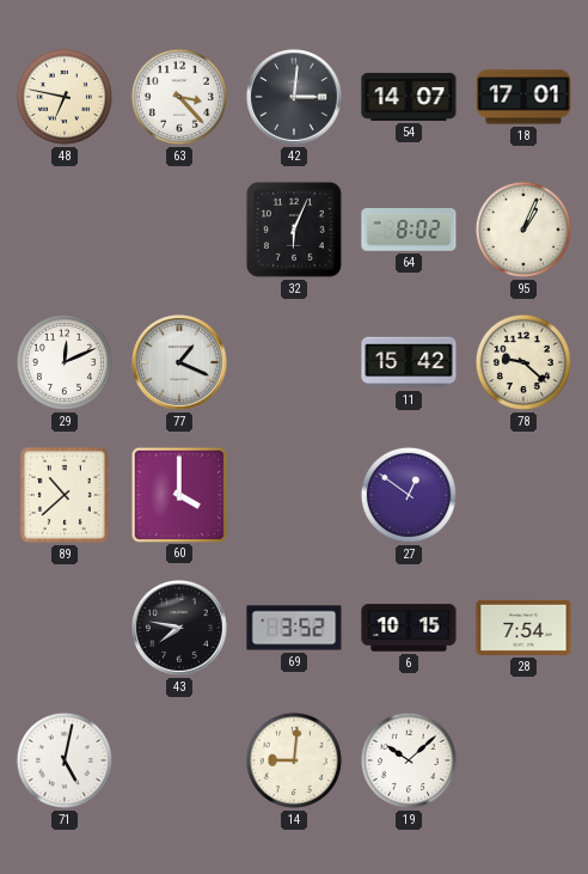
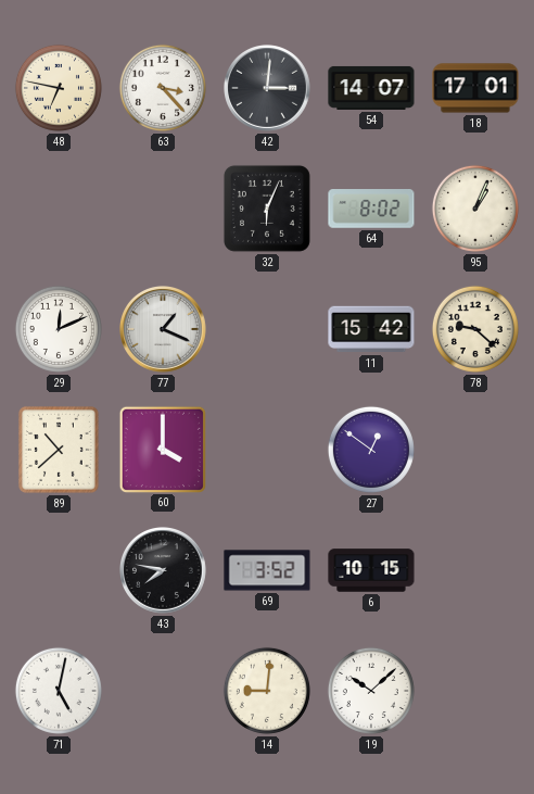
28: 7:54 -> none
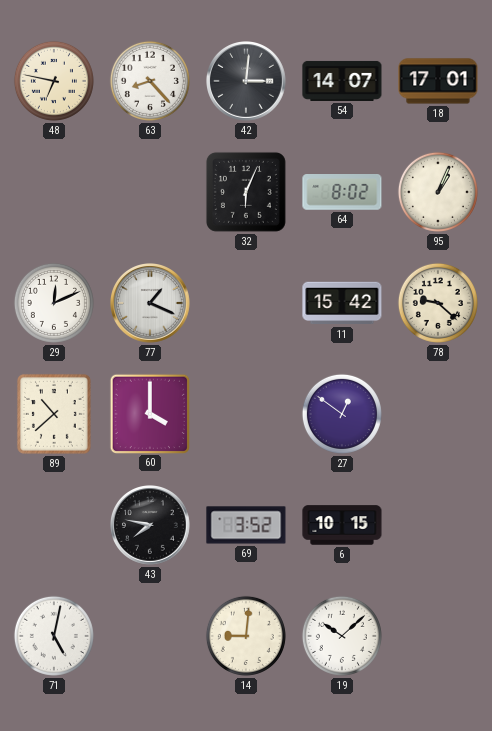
63: 3:23 -> 8:23
